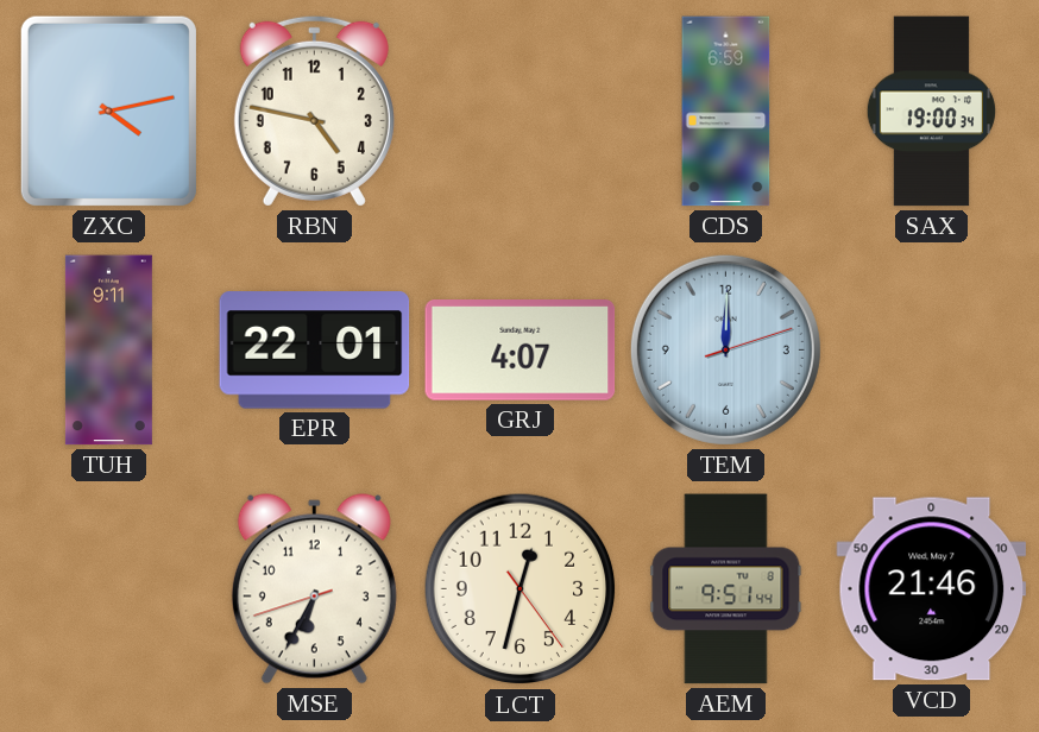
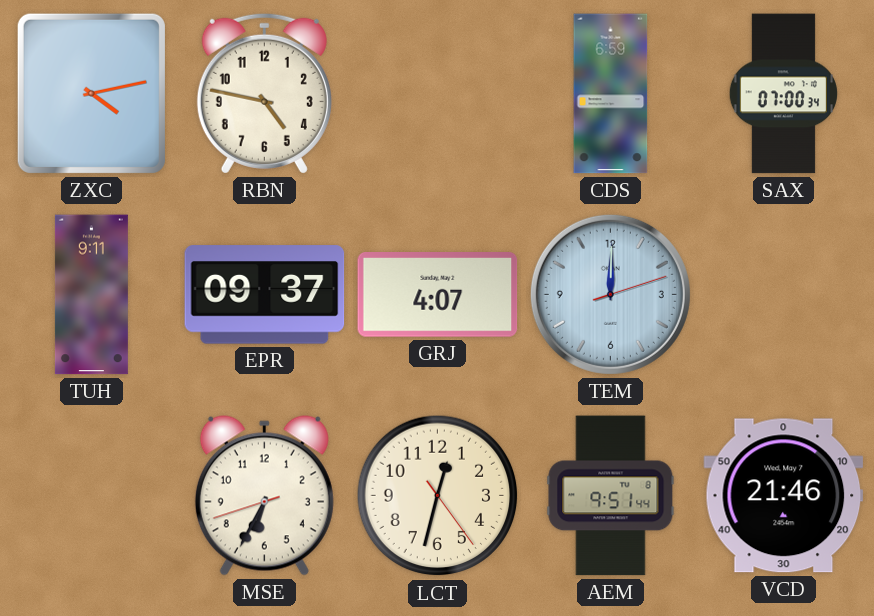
SAX: 19:00 -> 07:00
EPR: 22:01 -> 09:37
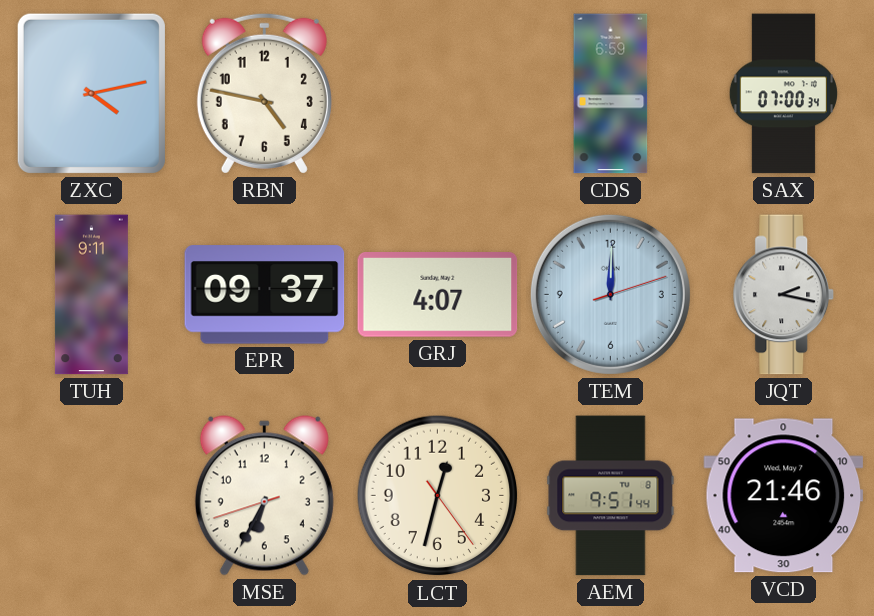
JQT: none -> 2:17
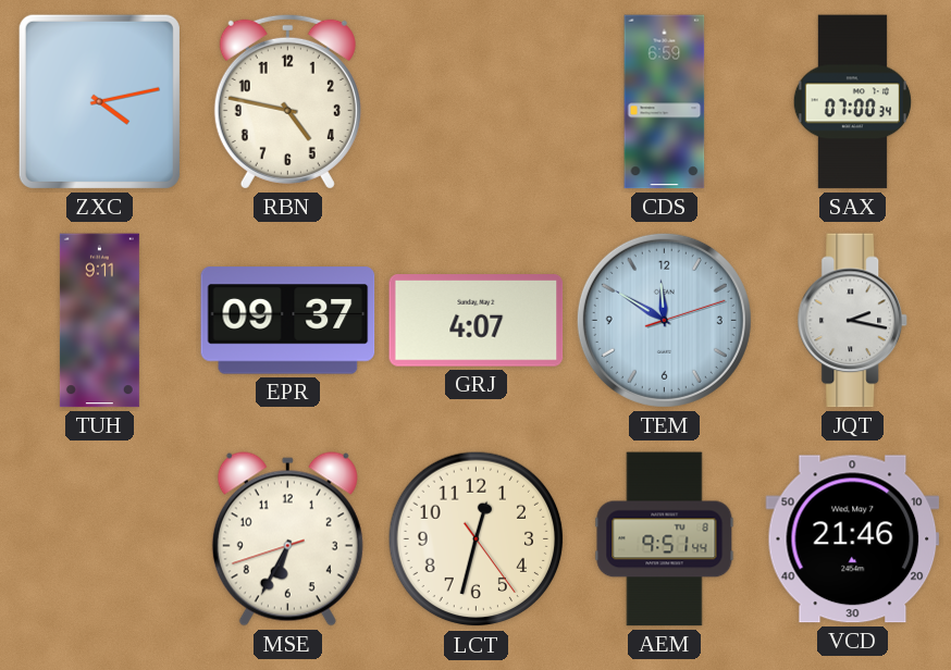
TEM: 12:00 -> 11:50
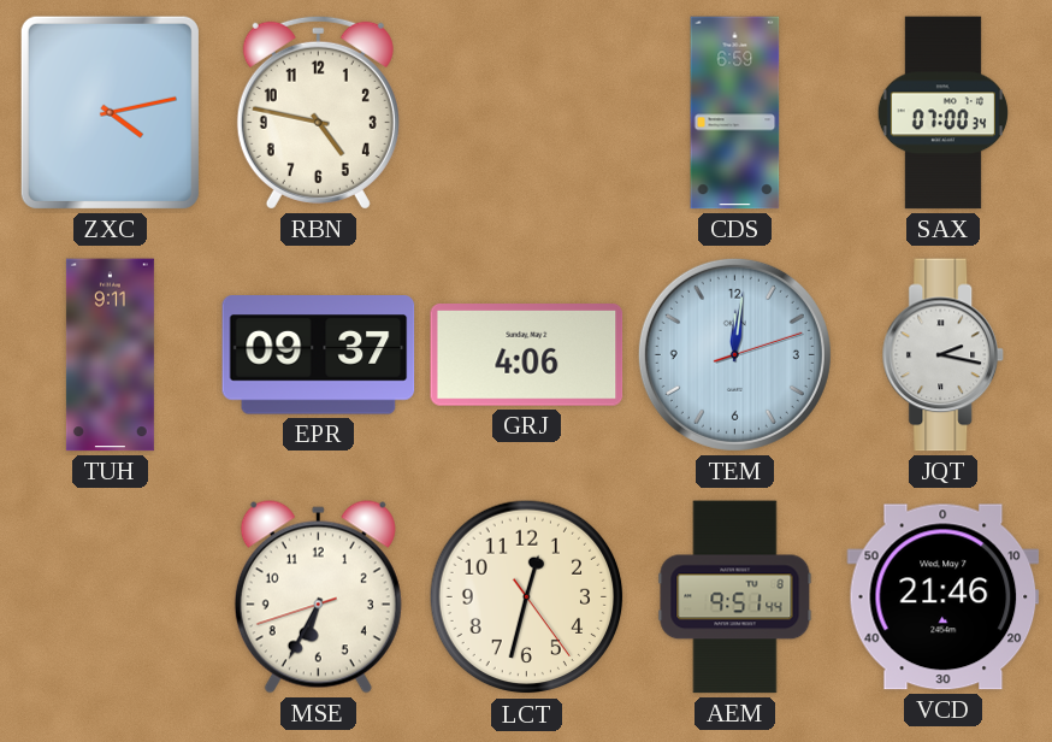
GRJ: 4:07 -> 4:06
TEM: 11:50 -> 12:01
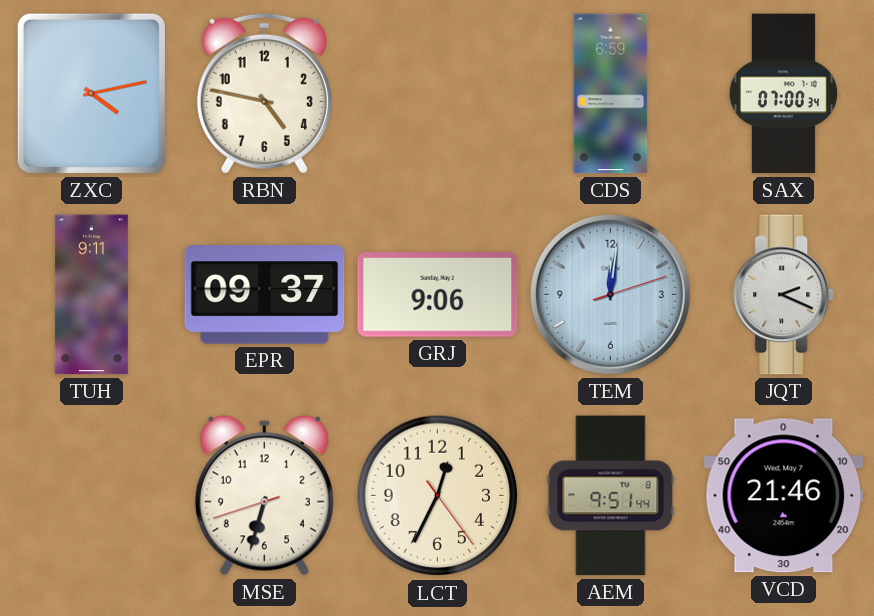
GRJ: 4:06 -> 9:06
JQT: 2:17 -> 2:19
MSE: 6:34 -> 6:32
LCT: 12:32 -> 12:34
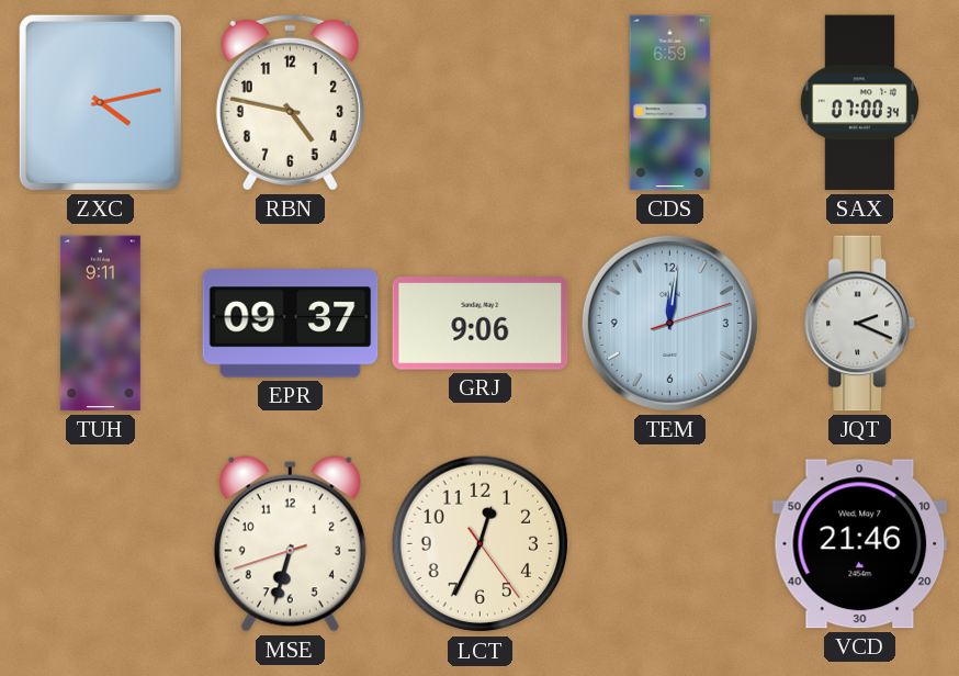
AEM: 9:51 -> none
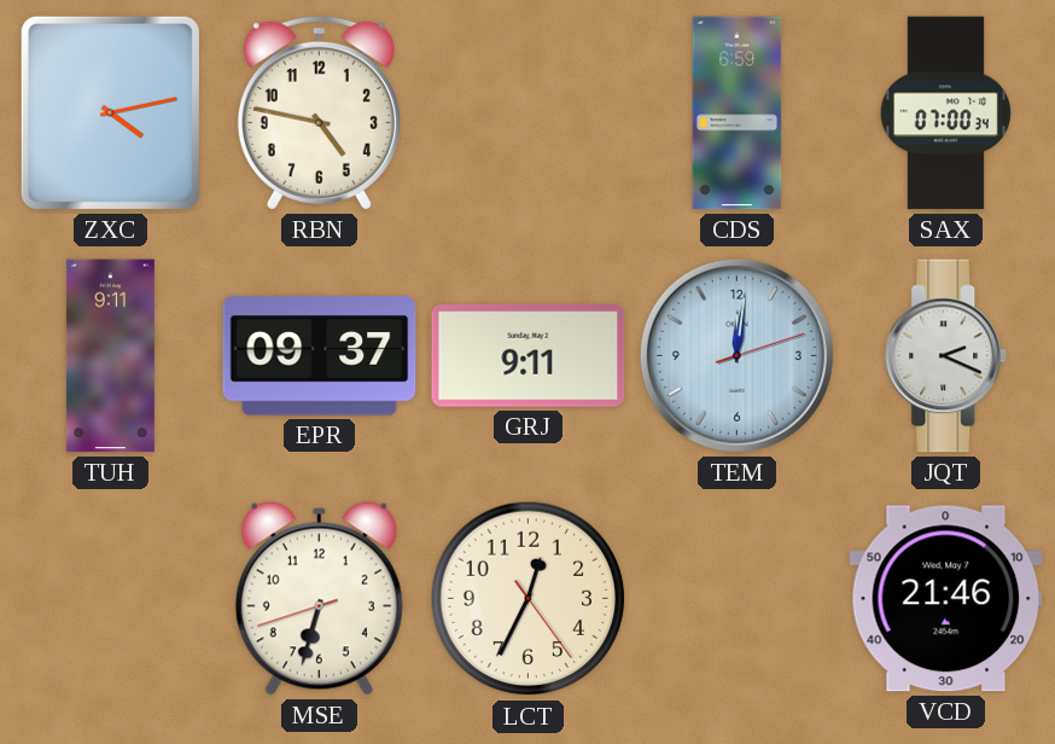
GRJ: 9:06 -> 9:11
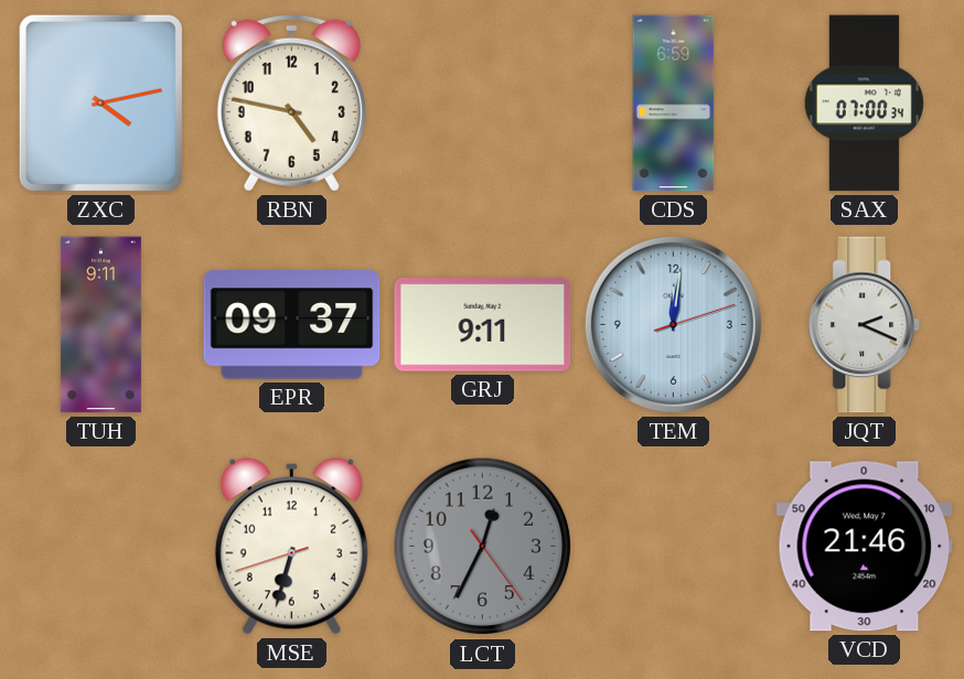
LCT dial: cream -> grey
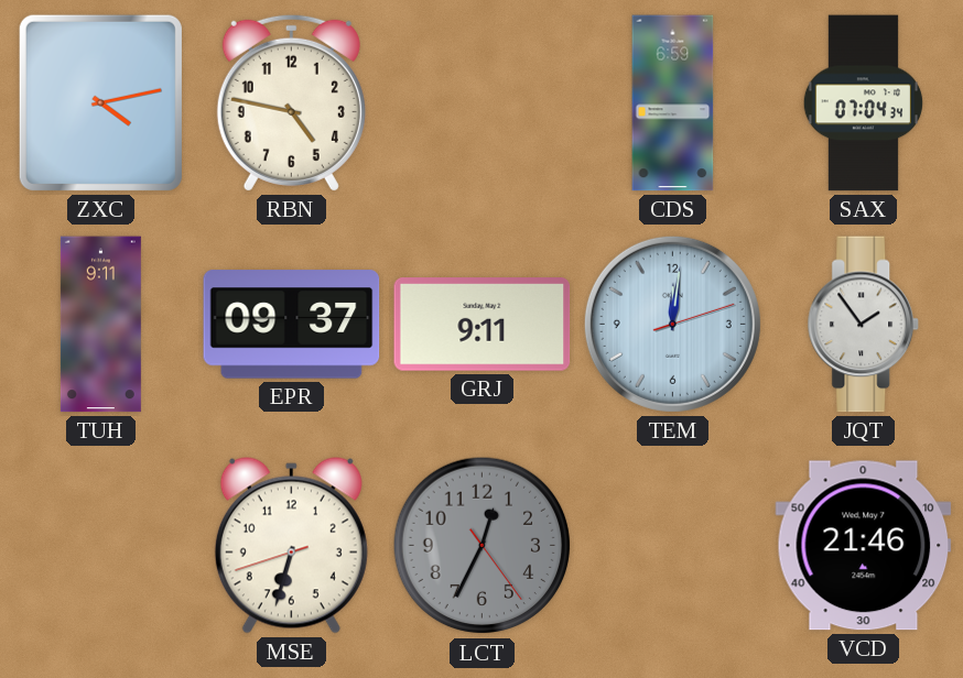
SAX: 07:00 -> 07:04
JQT: 2:19 -> 1:54
